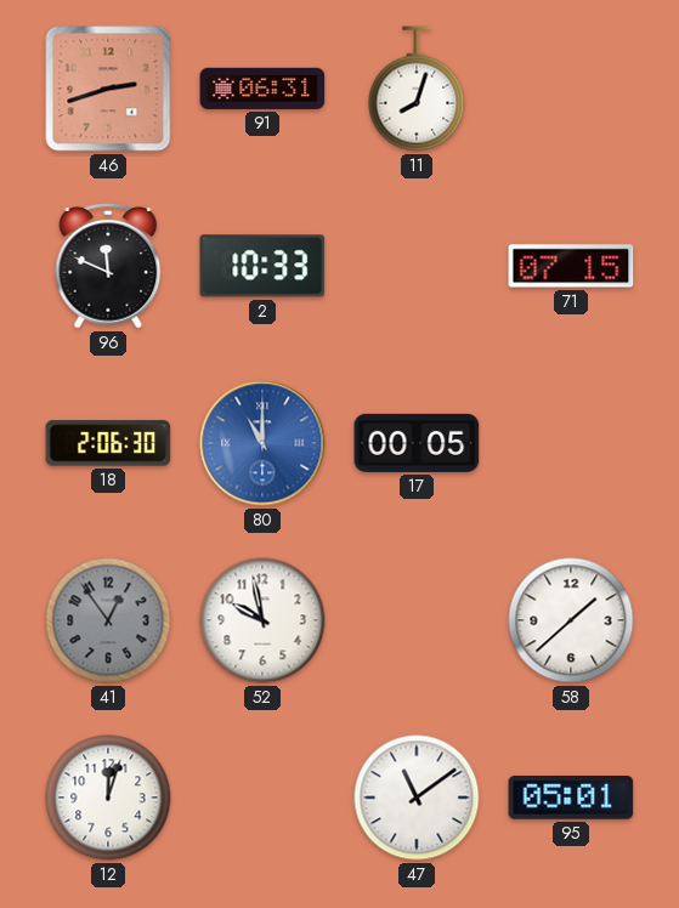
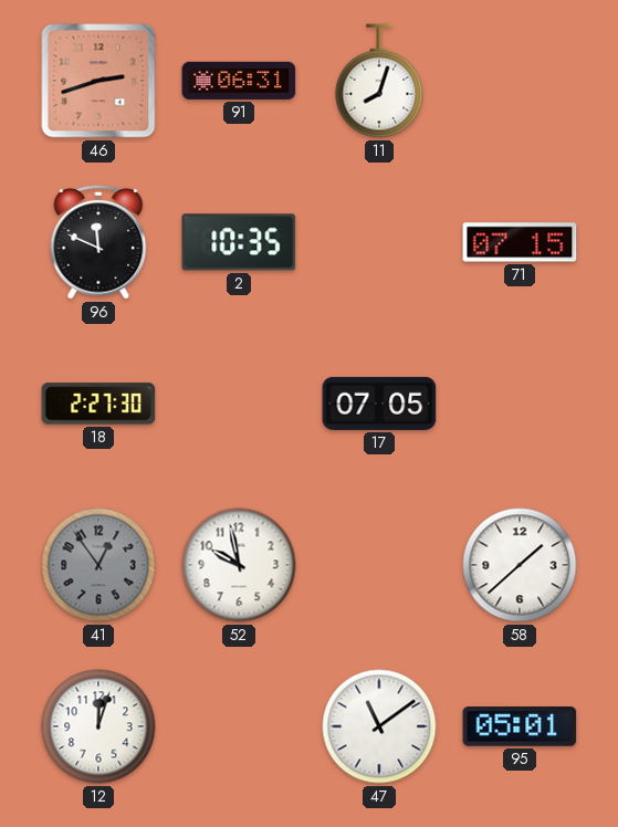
2: 10:33 -> 10:35
18: 2:06 -> 2:27
80: 11:00 -> none
17: 00:05 -> 07:05
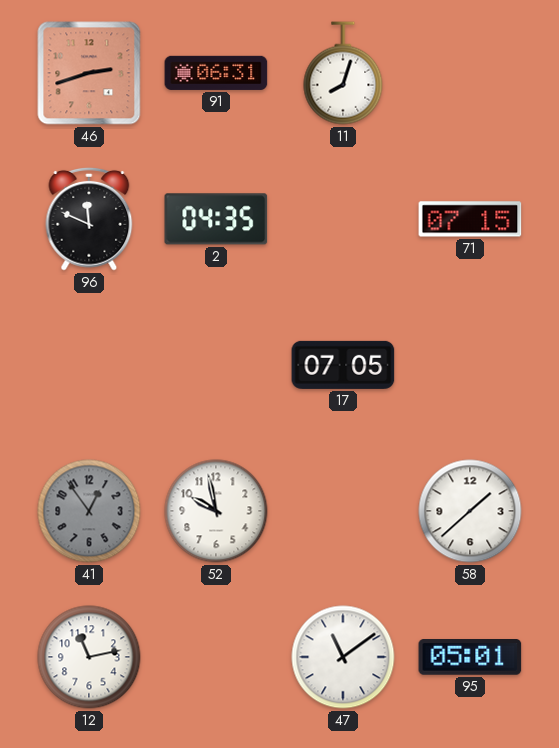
2: 10:35 -> 04:35
18: 2:27 -> none
12: 12:03 -> 11:13
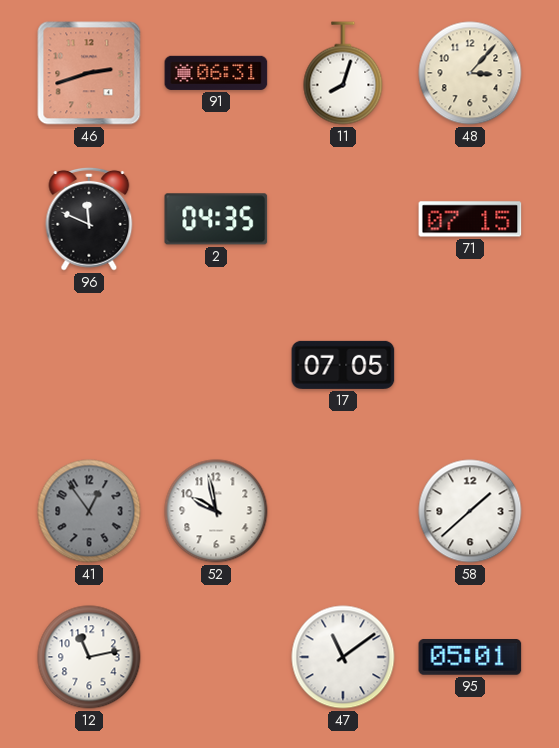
48: none -> 3:07
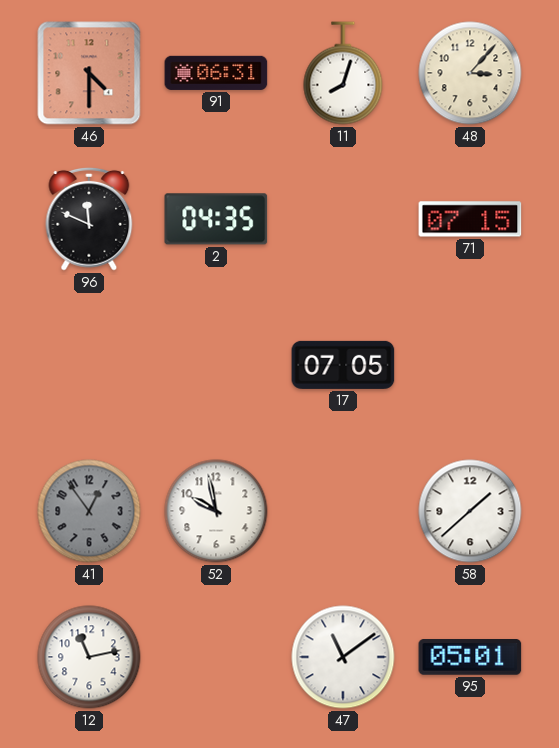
46: 2:42 -> 4:30
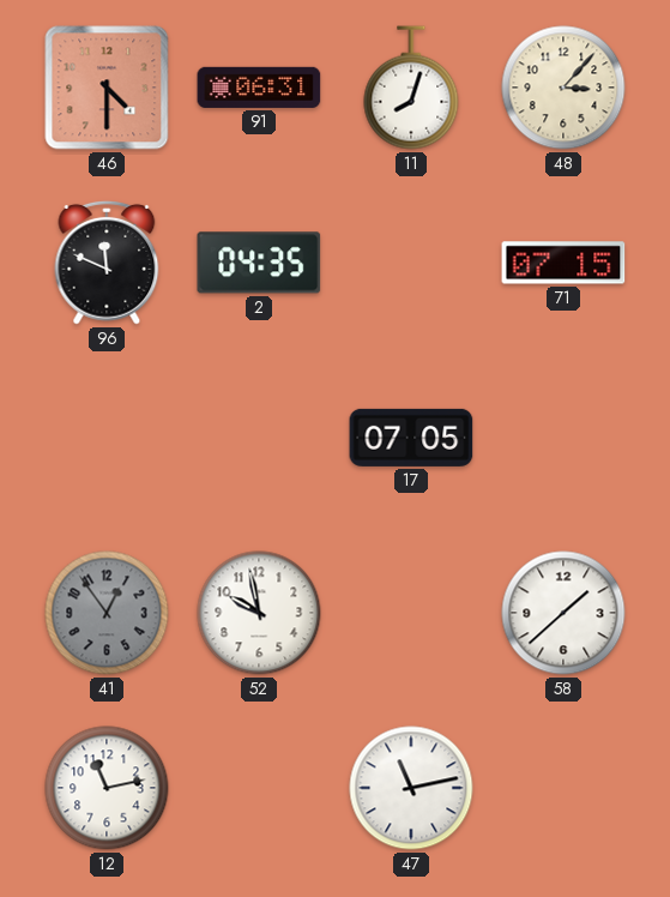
47: 11:09 -> 11:13
95: 05:01 -> none
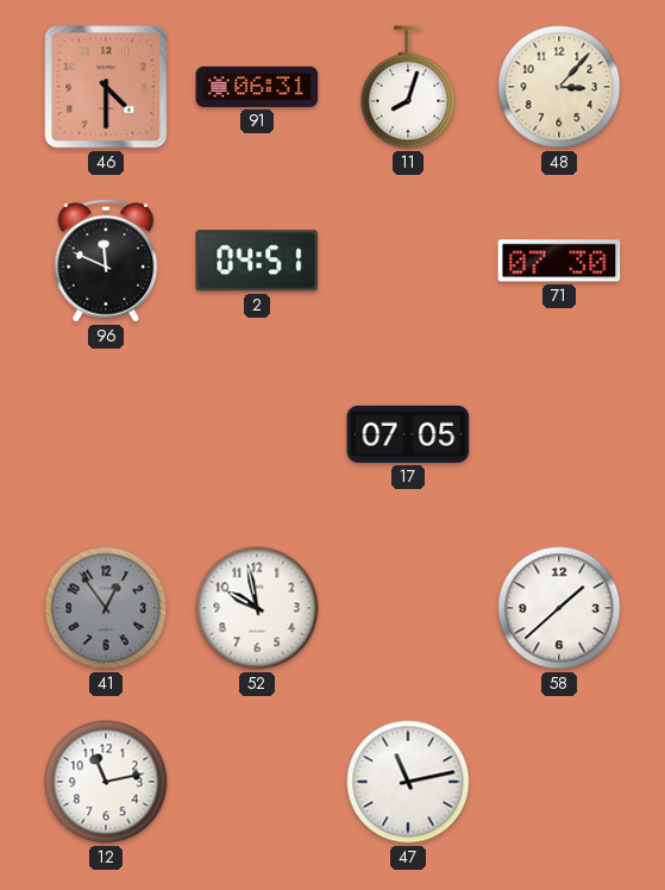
2: 04:35 -> 04:51
71: 07:15 -> 07:30
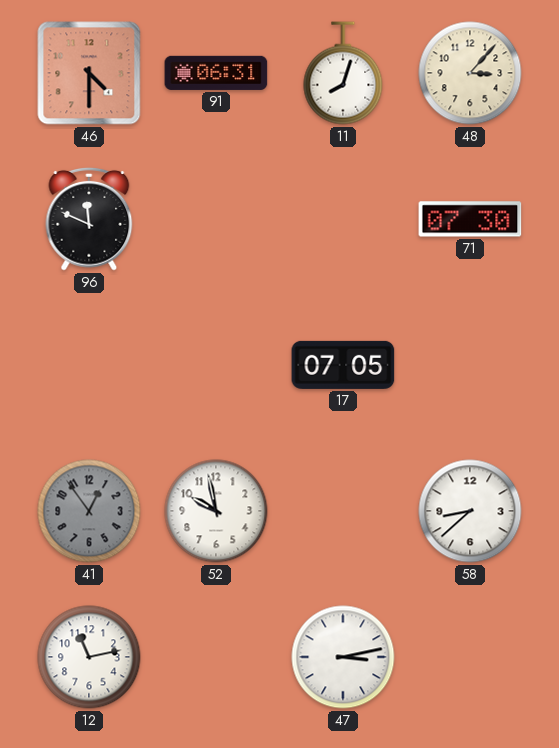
2: 04:51 -> none
58: 1:38 -> 8:38
47: 11:13 -> 3:13
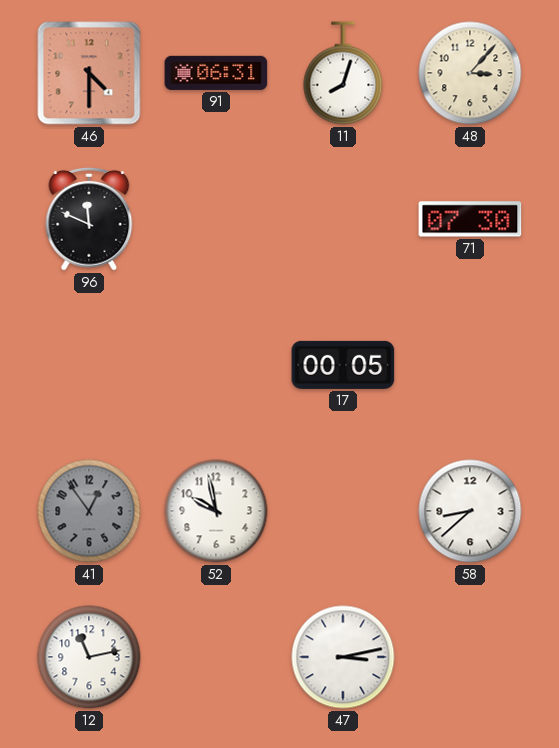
17: 07:05 -> 00:05
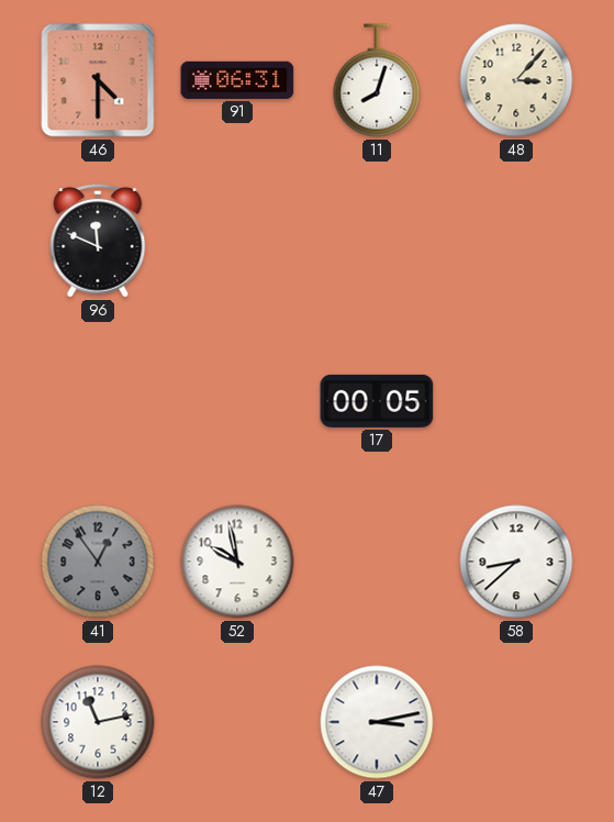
71: 07:30 -> none
